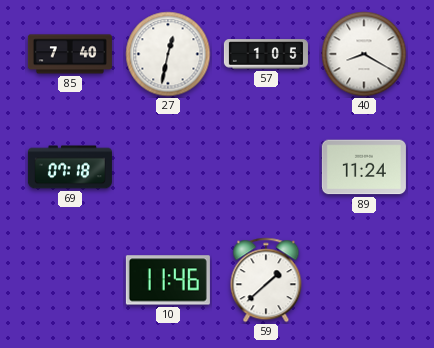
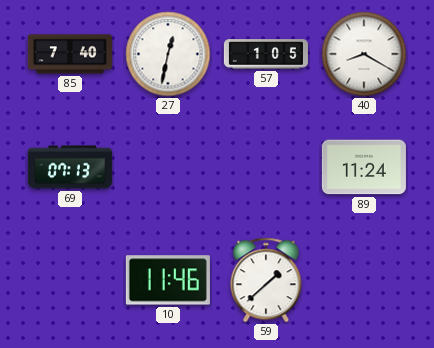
69: 07:18 -> 07:13
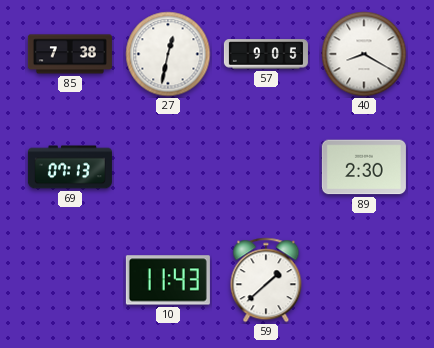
85: 7:40 -> 7:38
57: 1:05 -> 9:05
89: 11:24 -> 2:30
10: 11:46 -> 11:43
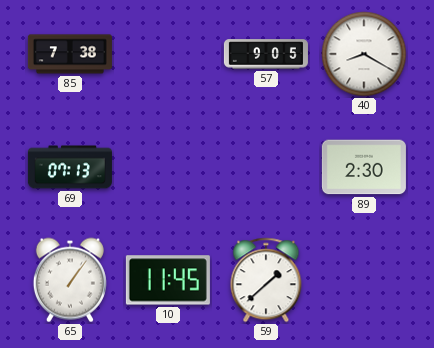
27: 12:32 -> none
65: none -> 1:06
10: 11:43 -> 11:45
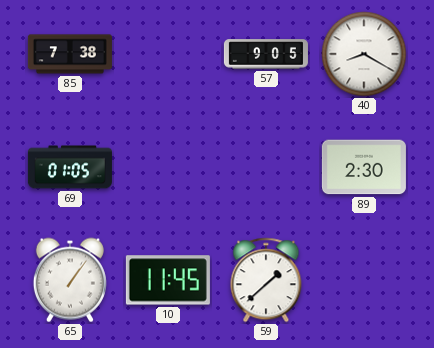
69: 07:13 -> 01:05
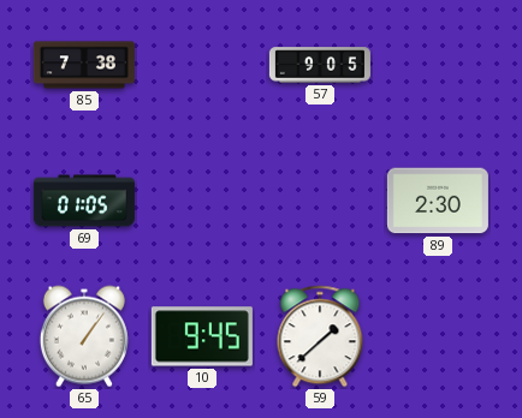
40: 8:20 -> none
10: 11:45 -> 9:45
